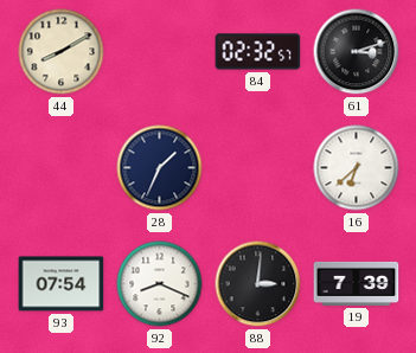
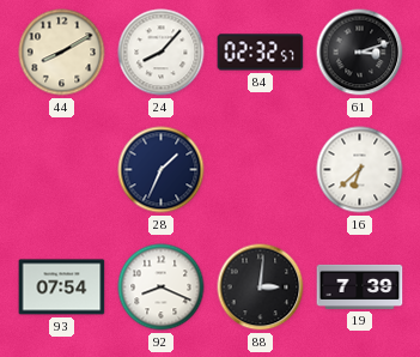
24: none -> 8:07
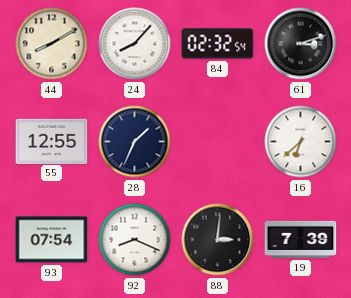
84: 02:32:57 -> 02:32:54
55: none -> 12:55
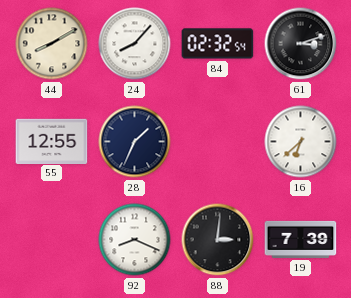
93: 07:54 -> none
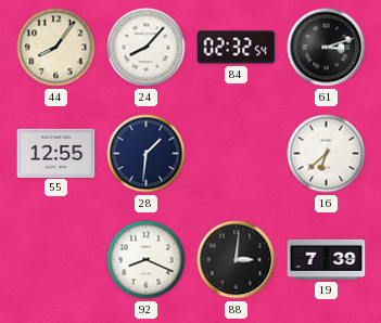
44: 8:10 -> 8:06
28: 1:34 -> 1:31
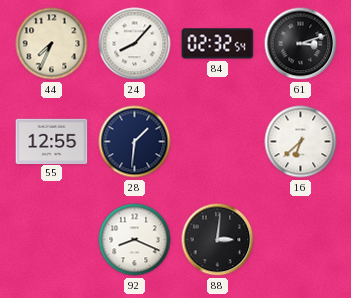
44: 8:06 -> 7:34
19: 7:39 -> none
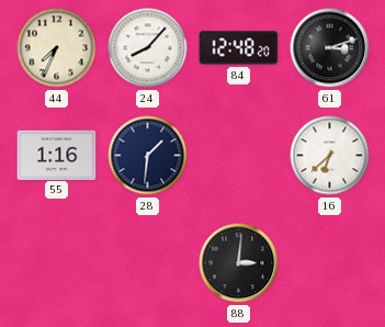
84: 02:32 -> 12:48
55: 12:55 -> 1:16
92: 8:19 -> none
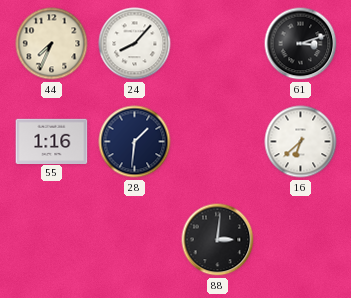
84: 12:48 -> none
